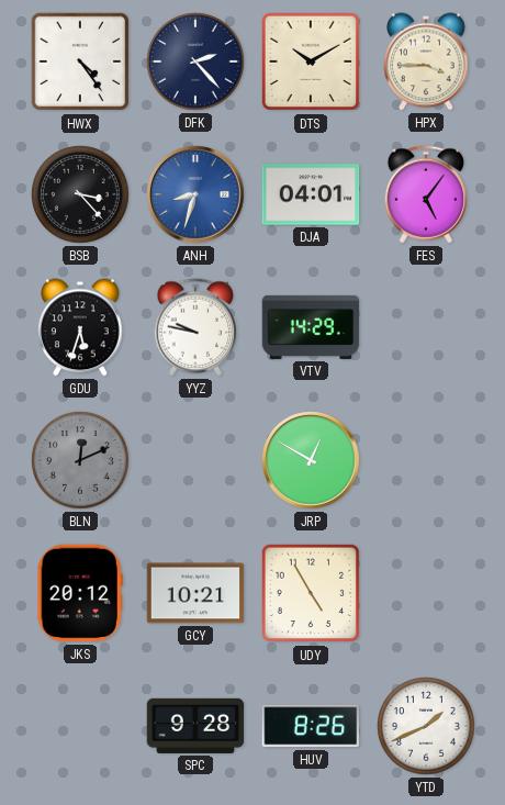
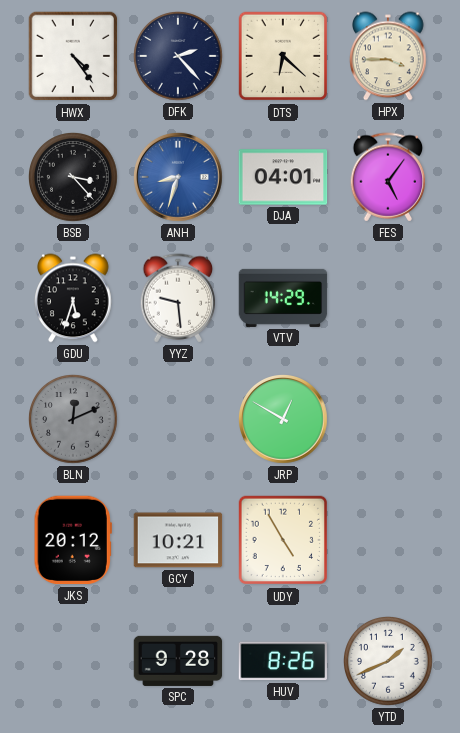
DTS: 10:10 -> 6:22
YYZ: 9:47 -> 9:29
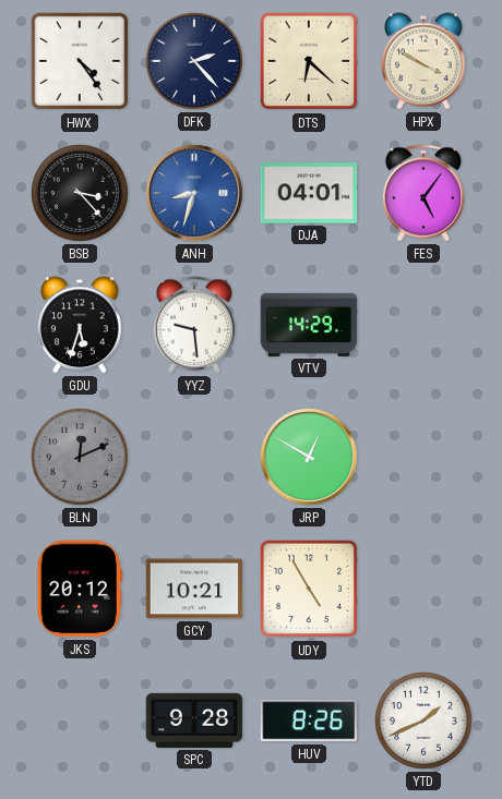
HPX: 3:45 -> 3:50
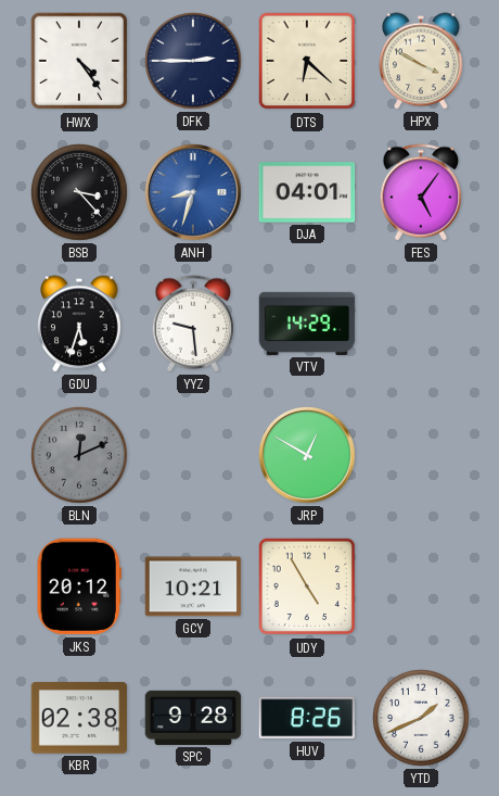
DFK: 2:23 -> 2:45
KBR: none -> 02:38
